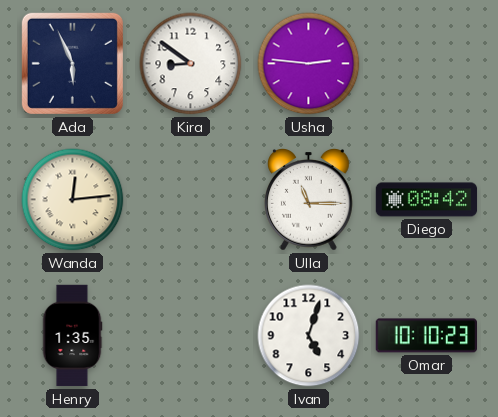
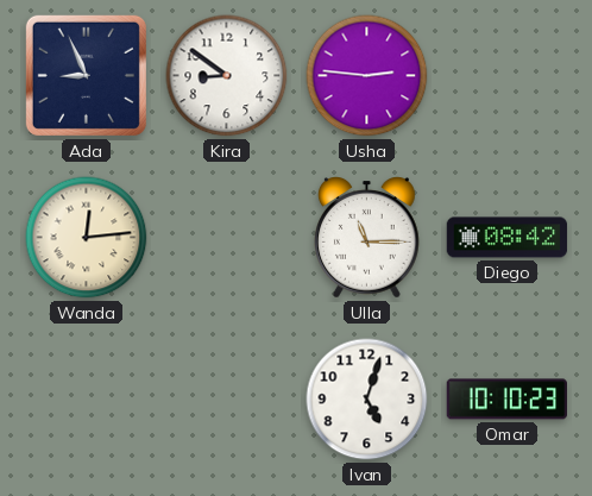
Ada: 5:56 -> 8:56
Henry: 1:35 -> none
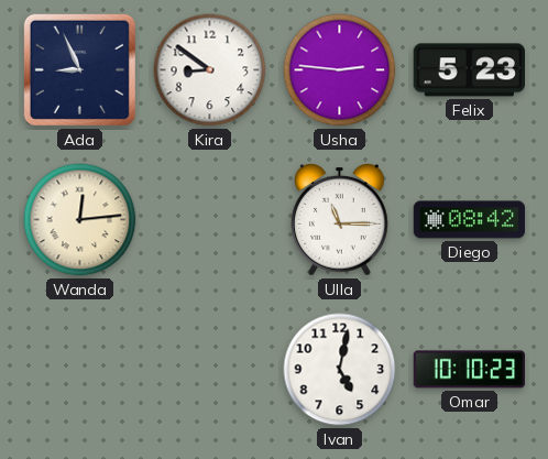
Felix: none -> 5:23
Ivan: 5:03 -> 5:02
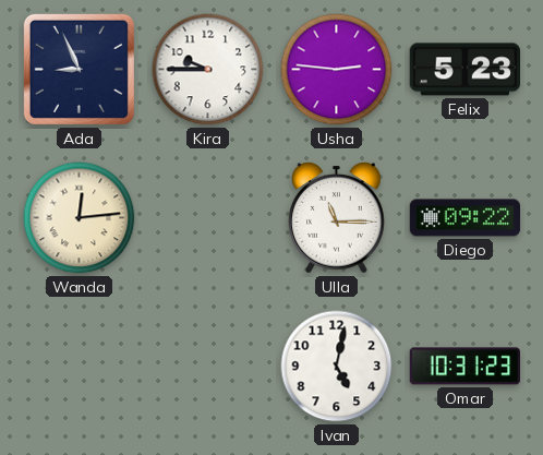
Kira: 8:51 -> 9:45
Diego: 08:42 -> 09:22
Omar: 10:10 -> 10:31
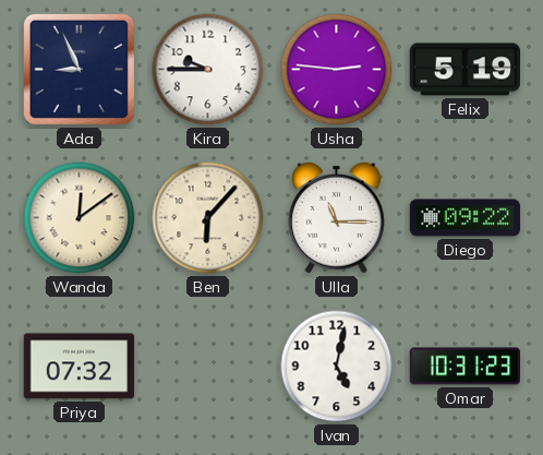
Felix: 5:23 -> 5:19
Wanda: 12:14 -> 12:09
Ben: none -> 6:07
Priya: none -> 07:32
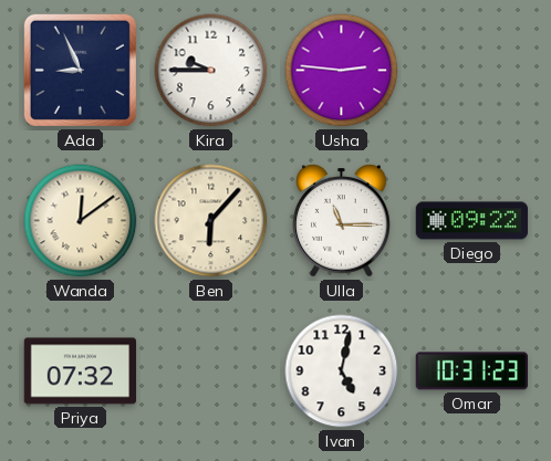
Felix: 5:19 -> none
